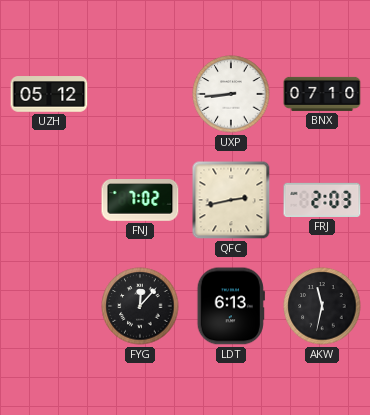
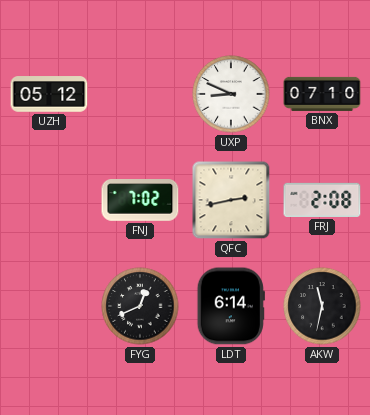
UXP: 8:44 -> 8:49
FRJ: 2:03 -> 2:08
FYG: 12:07 -> 12:41
LDT: 6:13 -> 6:14
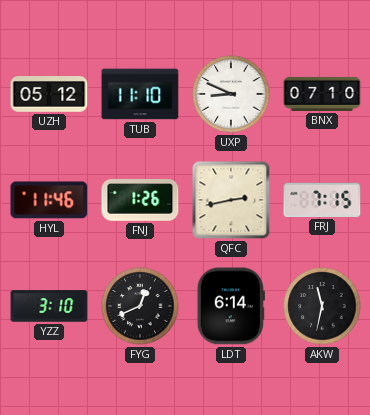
TUB: none -> 11:10
HYL: none -> 11:46
FNJ: 7:02 -> 1:26
FRJ: 2:08 -> 7:15
YZZ: none -> 3:10
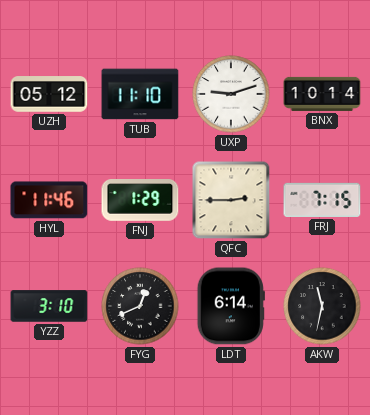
UXP: 8:49 -> 9:12
BNX: 07:10 -> 10:14
FNJ: 1:26 -> 1:29
QFC: 2:43 -> 2:45
